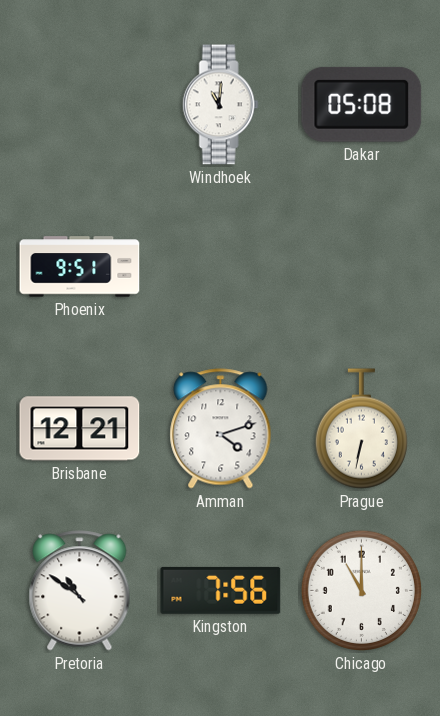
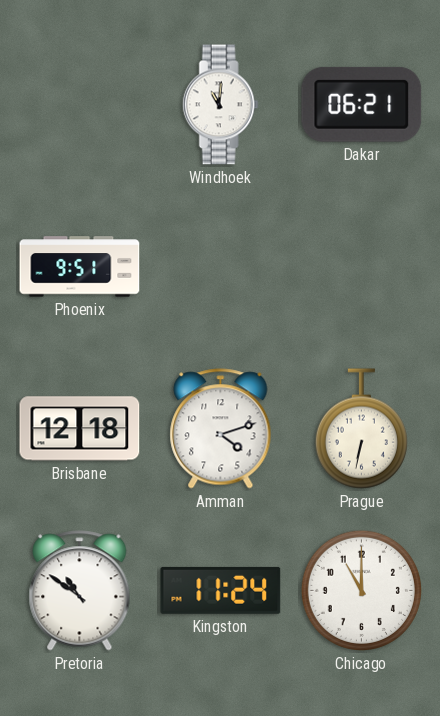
Dakar: 05:08 -> 06:21
Brisbane: 12:21 -> 12:18
Kingston: 7:56 -> 11:24
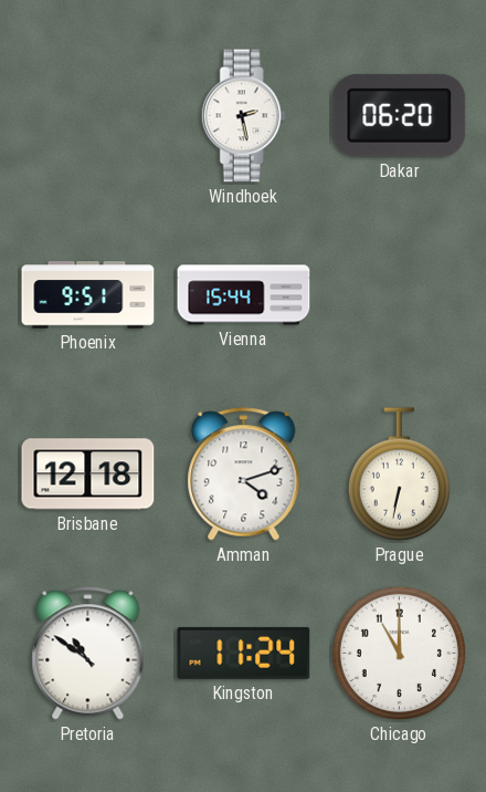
Windhoek: 11:01 -> 2:28
Dakar: 06:21 -> 06:20
Vienna: none -> 15:44
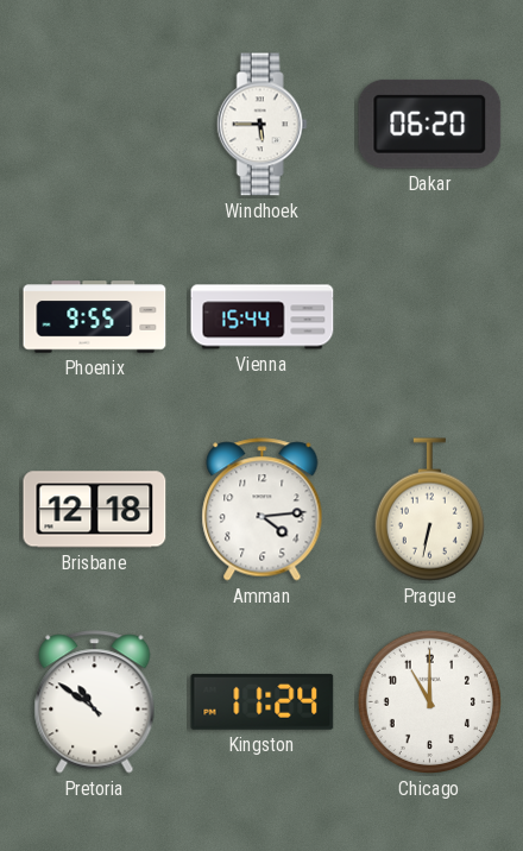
Windhoek: 2:28 -> 5:45
Phoenix: 9:51 -> 9:55
Amman: 4:12 -> 4:14
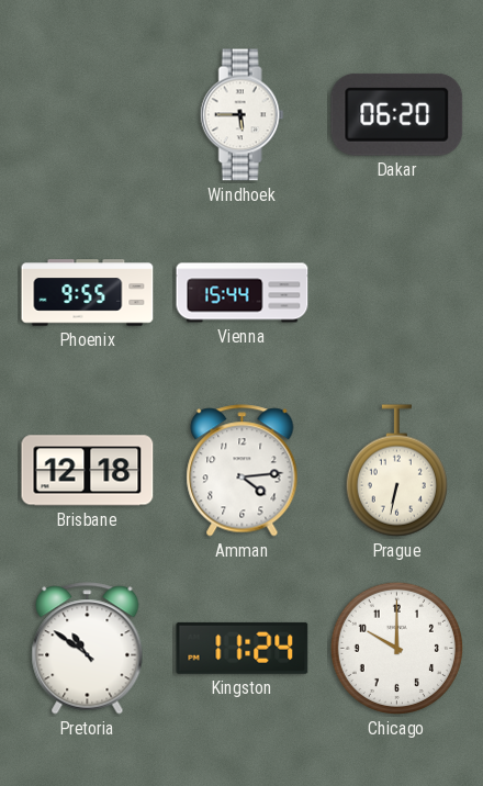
Chicago: 11:00 -> 10:00
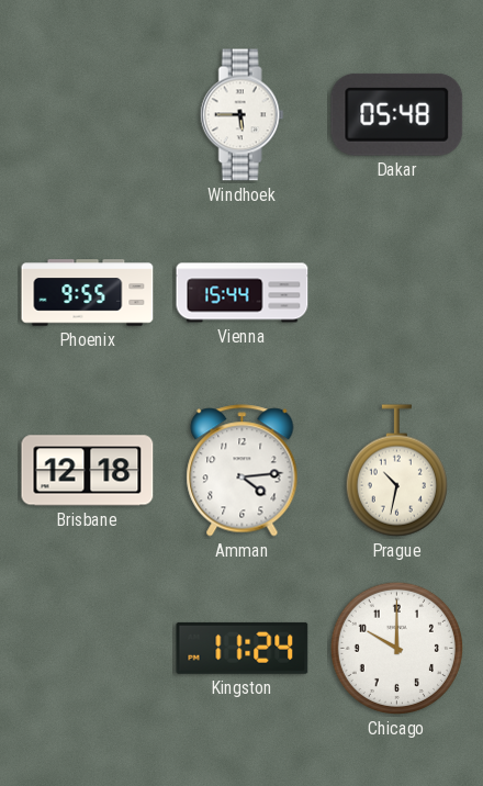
Dakar: 06:20 -> 05:48
Prague: 6:32 -> 10:32
Pretoria: 10:51 -> none
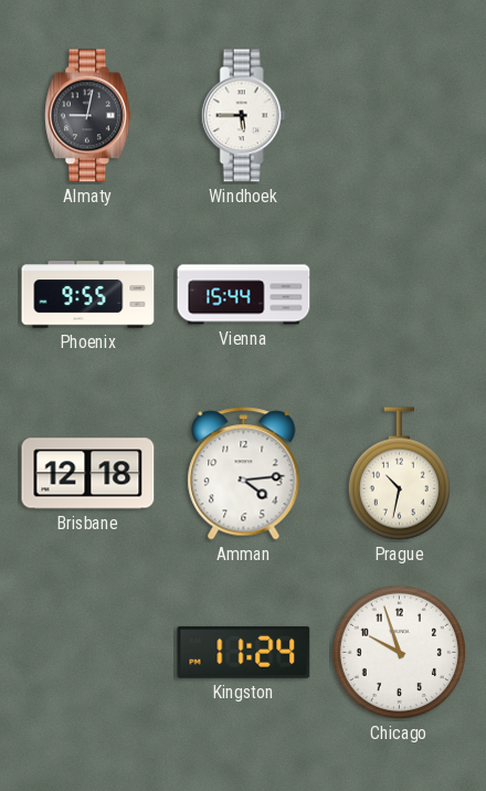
Almaty: none -> 9:02
Dakar: 05:48 -> none
Chicago: 10:00 -> 9:57
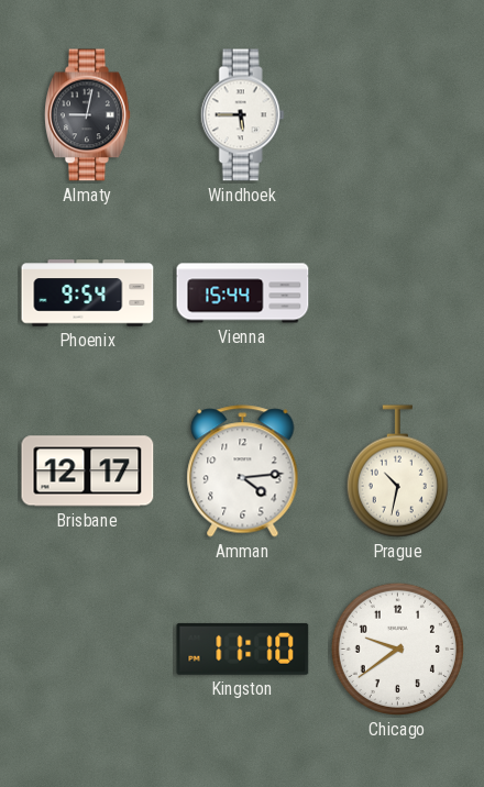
Phoenix: 9:55 -> 9:54
Brisbane: 12:18 -> 12:17
Kingston: 11:24 -> 11:10
Chicago: 9:57 -> 9:39
